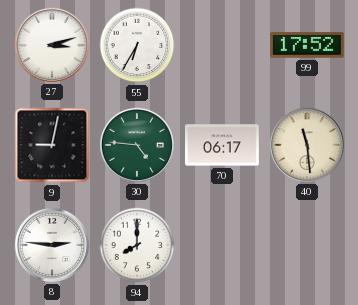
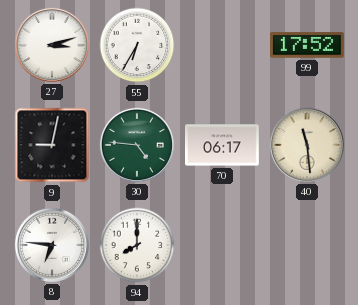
8: 2:46 -> 6:46
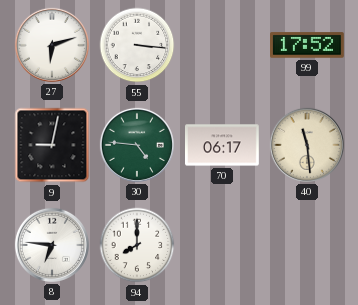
27: 3:12 -> 6:12
55: 6:35 -> 3:16
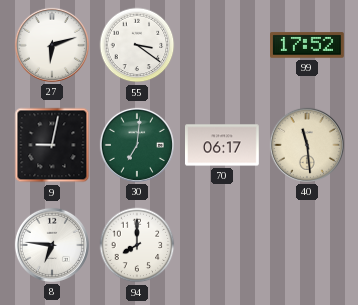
55: 3:16 -> 3:21
30: 4:46 -> 7:01
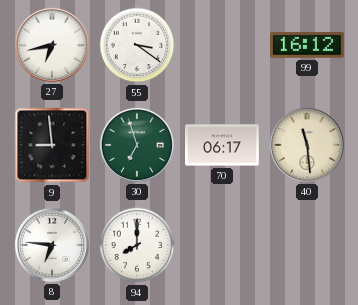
27: 6:12 -> 6:43
99: 17:52 -> 16:12
9: 9:02 -> 8:59
30: 7:01 -> 6:57
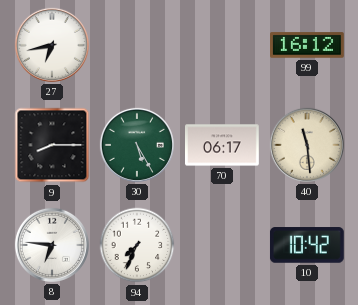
55: 3:21 -> none
9: 8:59 -> 8:15
30: 6:57 -> 5:25
94: 8:00 -> 7:34
10: none -> 10:42
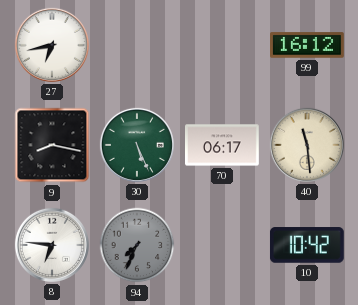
9: 8:15 -> 8:17
30: 5:25 -> 5:26
94 dial: white -> grey
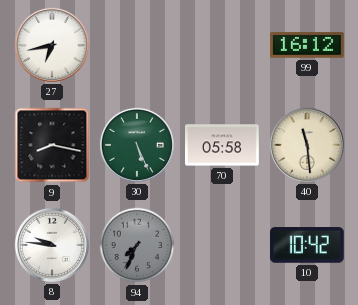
70: 06:17 -> 05:58
8: 6:46 -> 9:46
